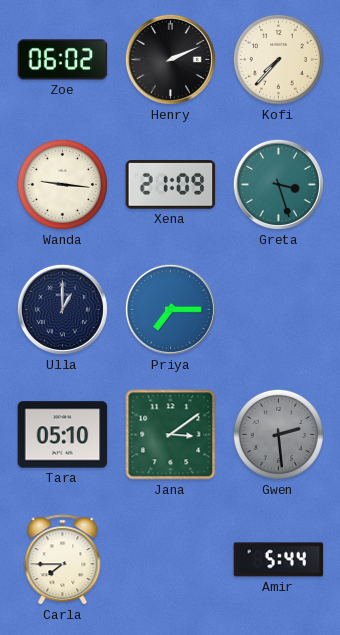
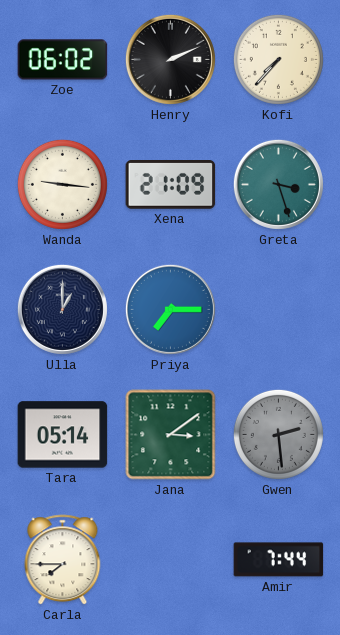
Tara: 05:10 -> 05:14
Amir: 5:44 -> 7:44
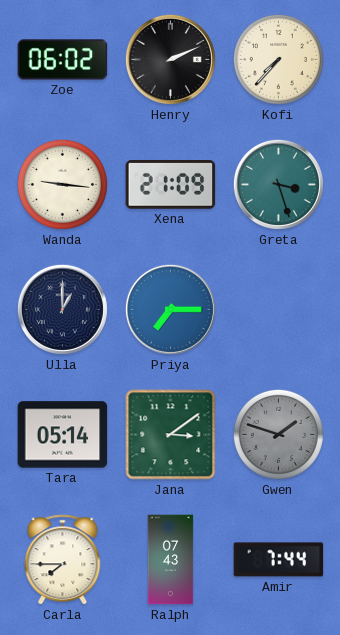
Gwen: 2:29 -> 1:48
Ralph: none -> 07:43
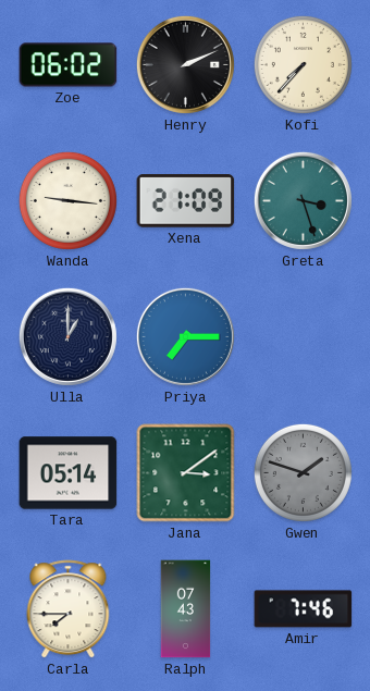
Amir: 7:44 -> 7:46
